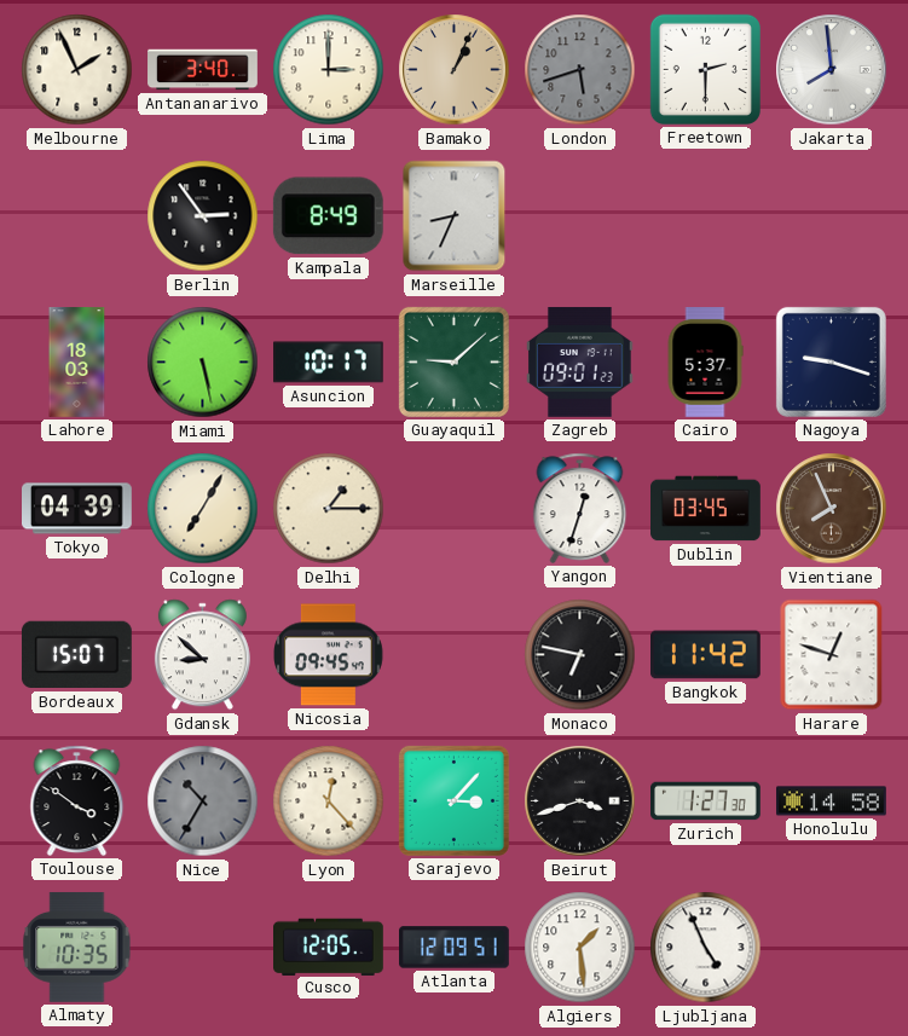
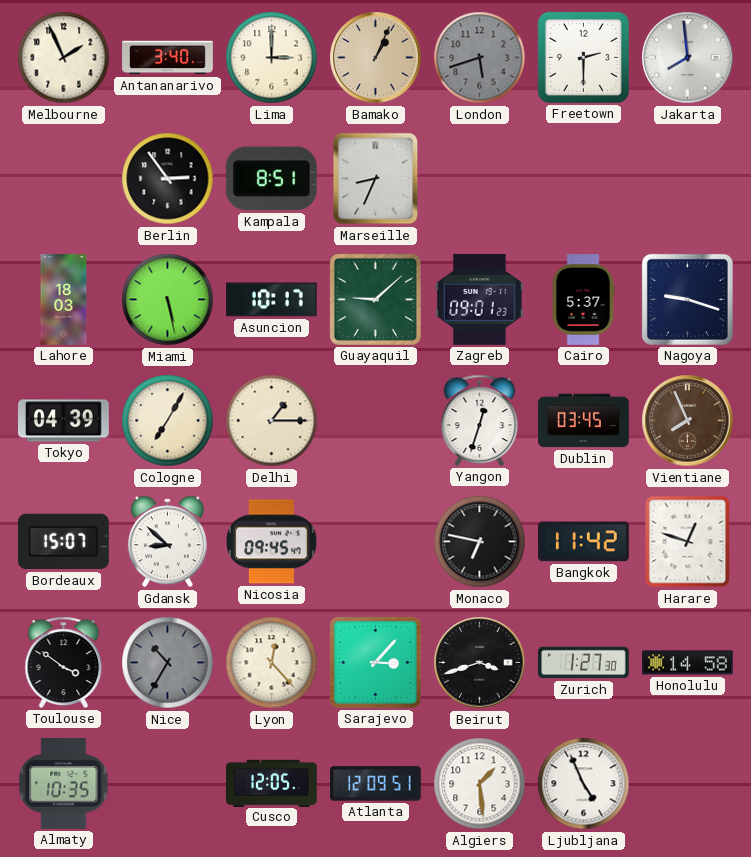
Kampala: 8:49 -> 8:51
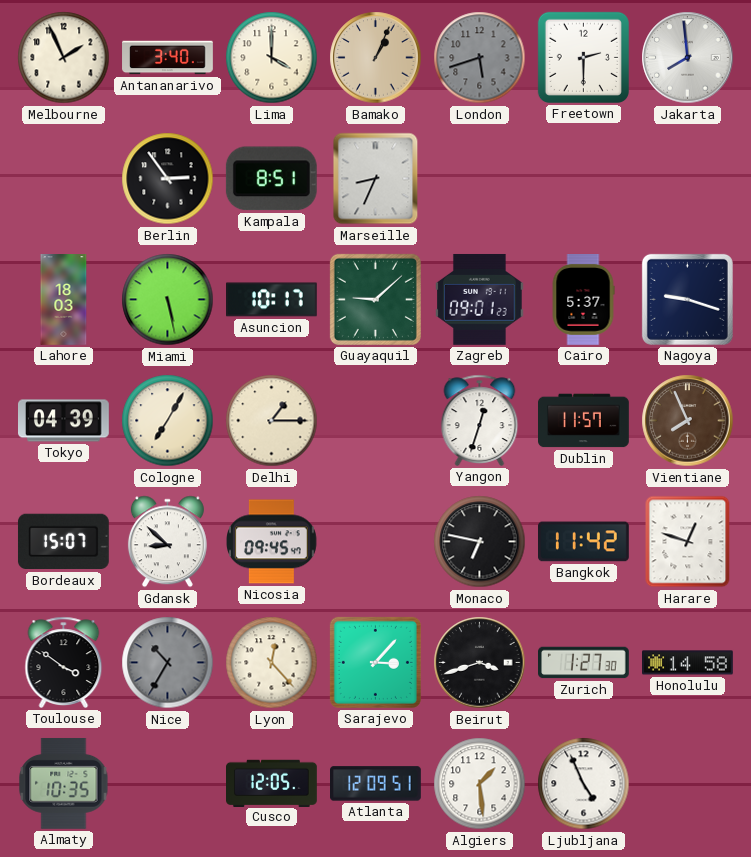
Lima: 3:00 -> 4:00
Dublin: 03:45 -> 11:57
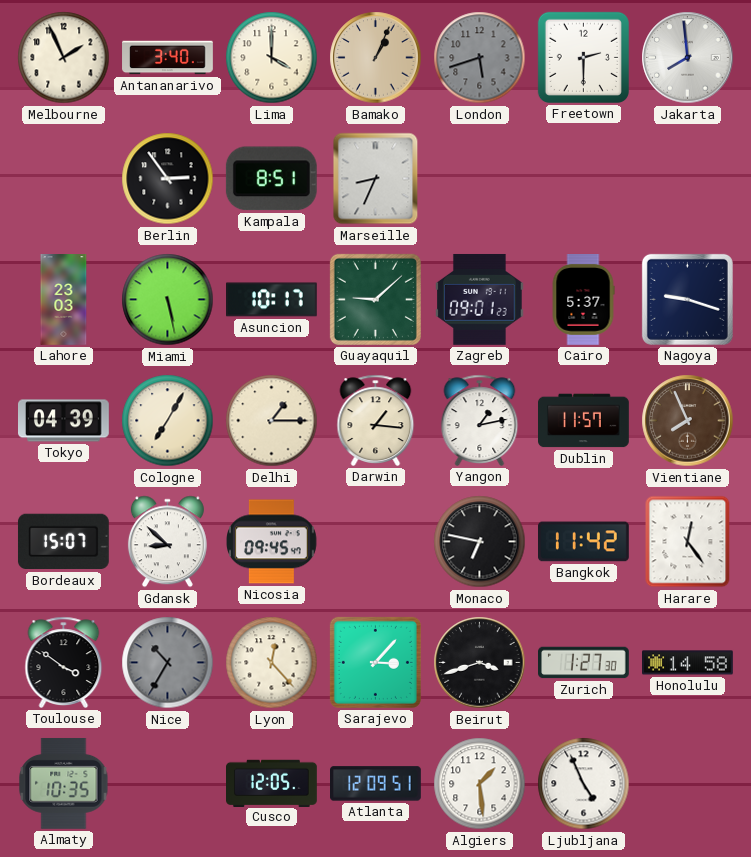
Lahore: 18:03 -> 23:03
Darwin: none -> 1:16
Yangon: 12:33 -> 1:13
Harare: 12:48 -> 12:24
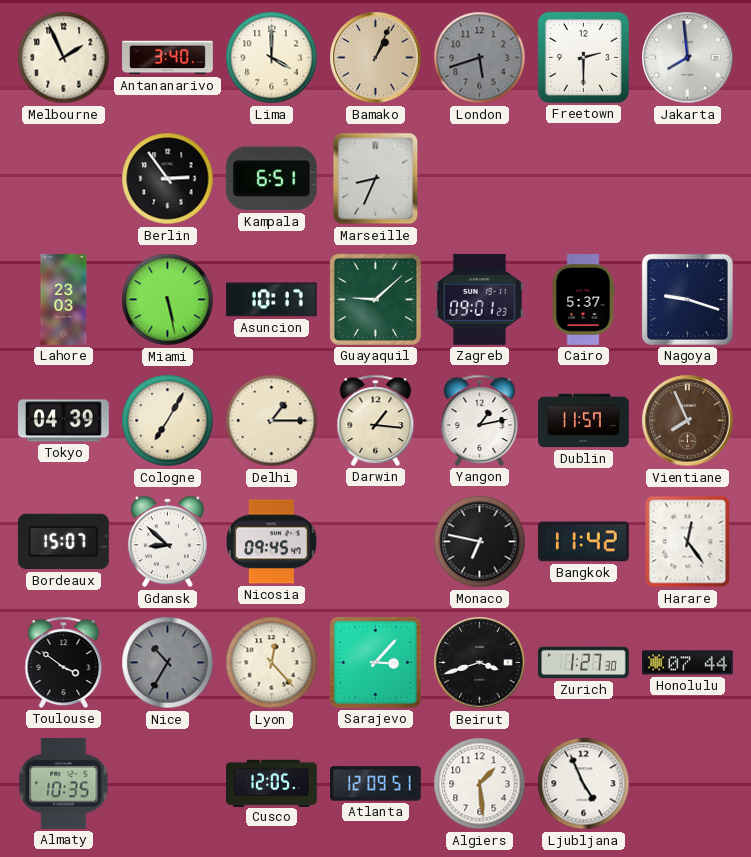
Kampala: 8:51 -> 6:51
Honolulu: 14:58 -> 07:44
